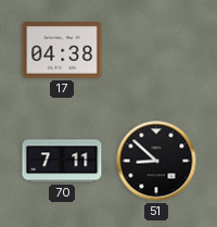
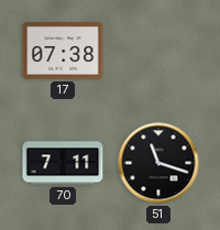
17: 04:38 -> 07:38
51: 8:52 -> 11:18
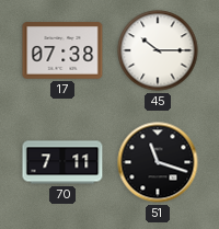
45: none -> 10:15
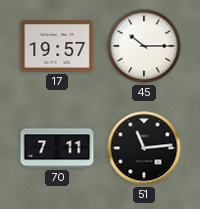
17: 07:38 -> 19:57
51: 11:18 -> 11:14
